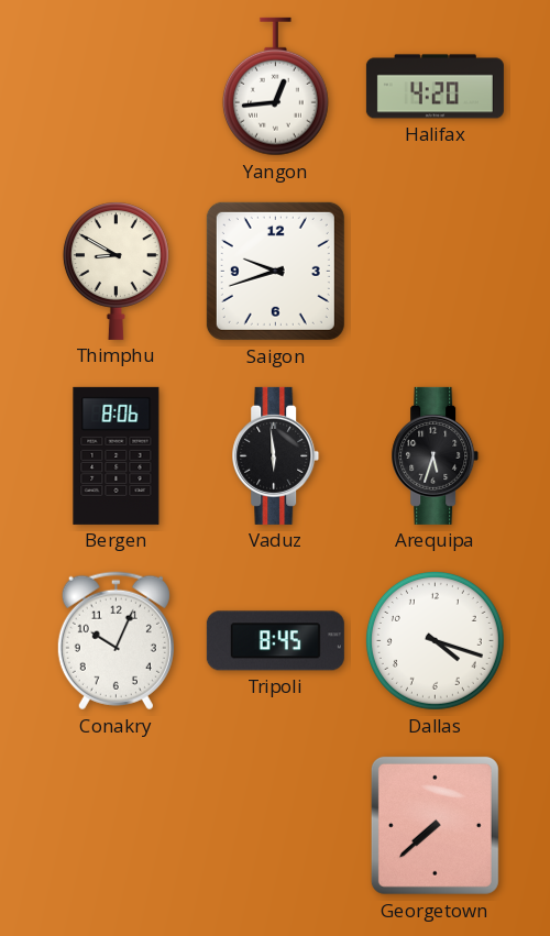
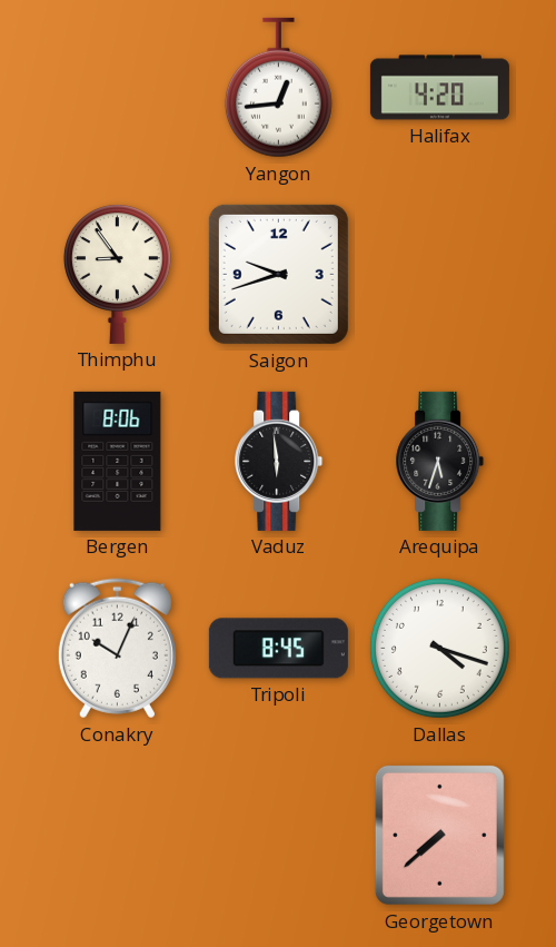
Thimphu: 8:50 -> 8:54
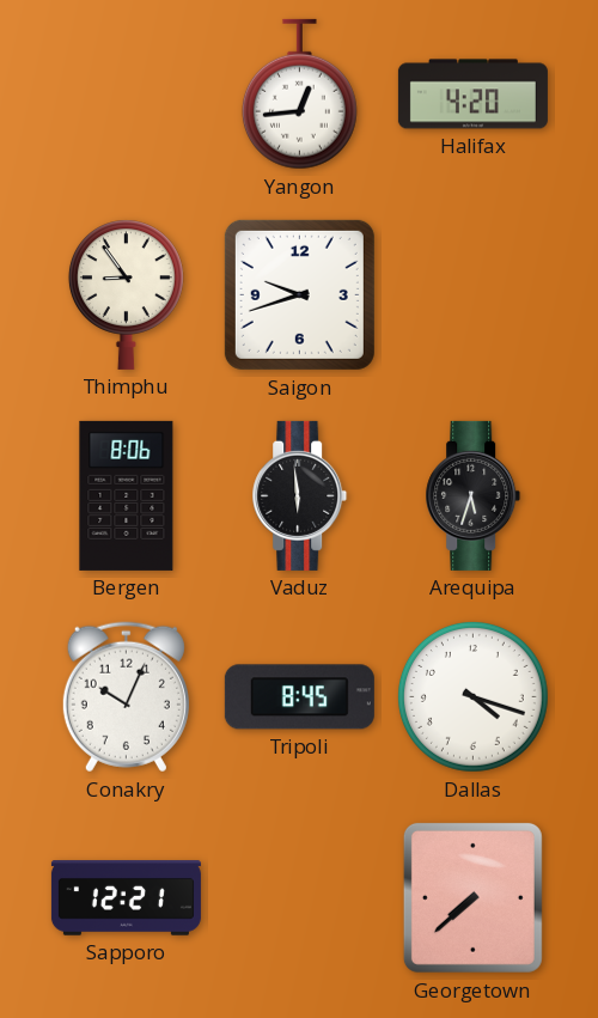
Sapporo: none -> 12:21
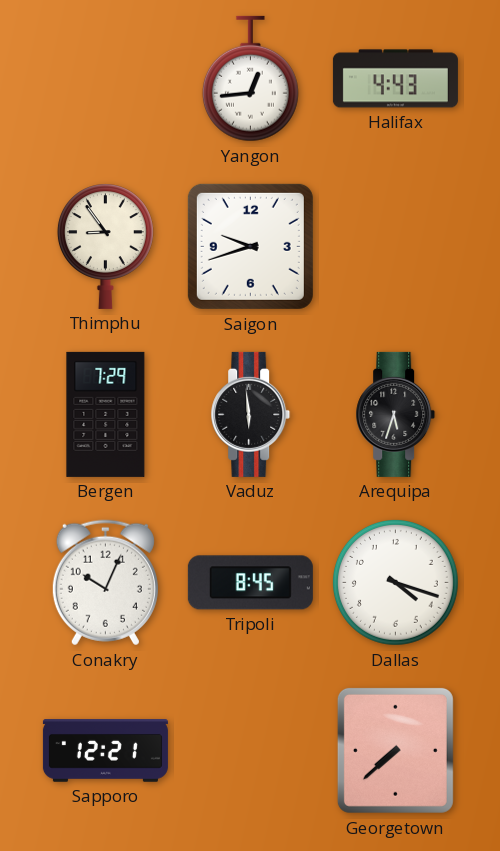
Halifax: 4:20 -> 4:43
Bergen: 8:06 -> 7:29
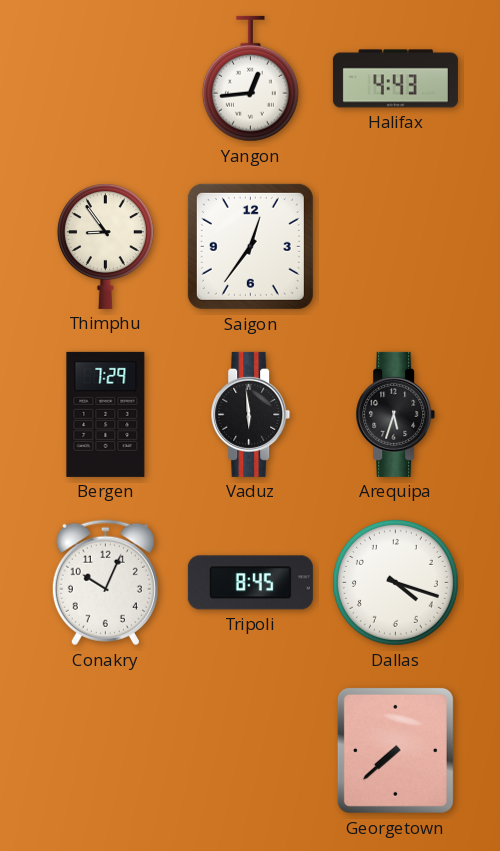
Saigon: 9:42 -> 12:36
Sapporo: 12:21 -> none
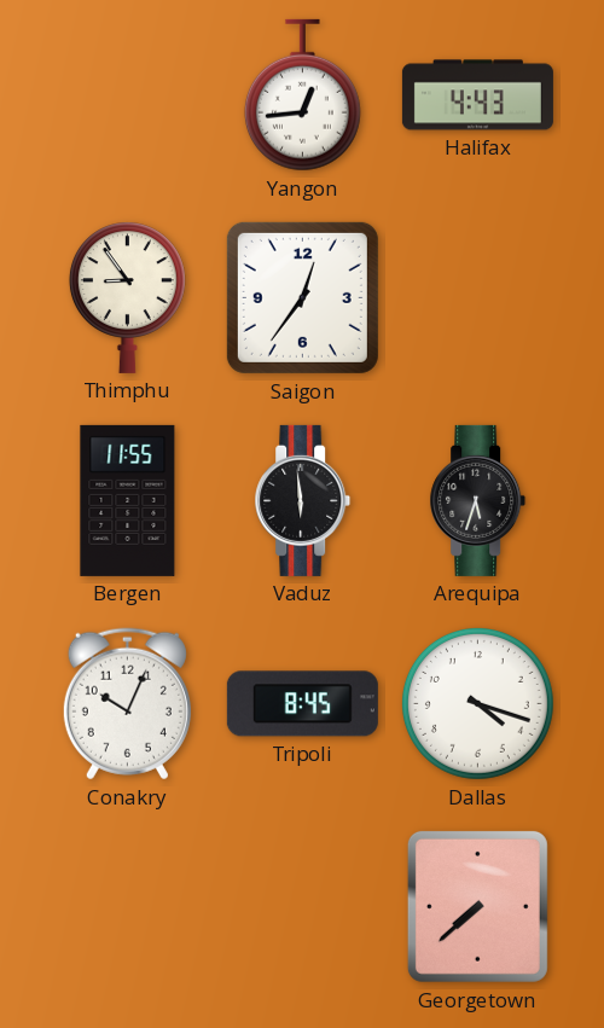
Bergen: 7:29 -> 11:55
